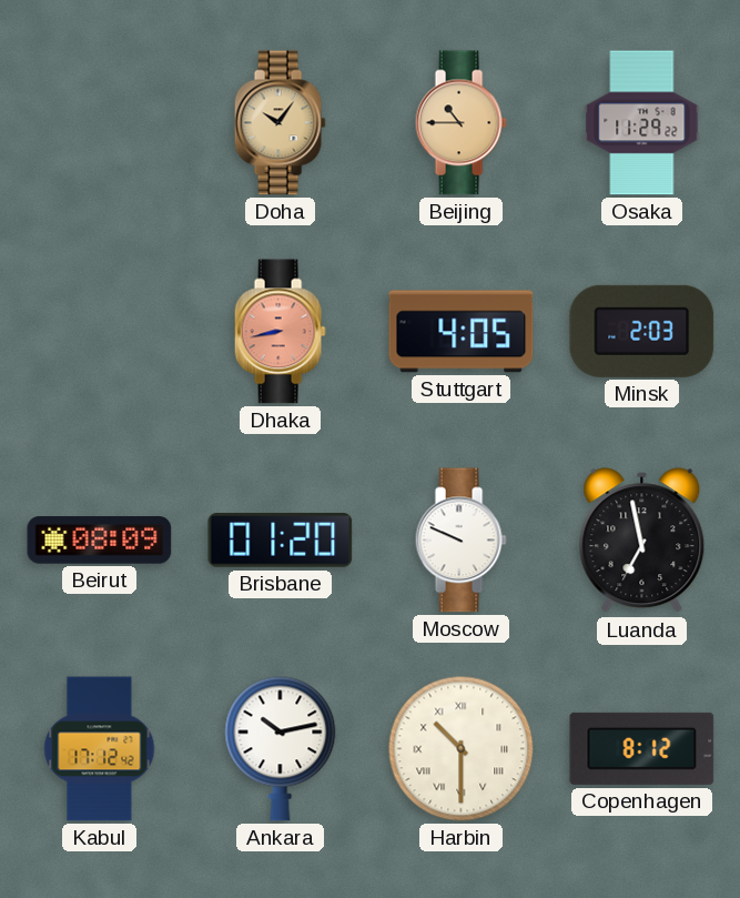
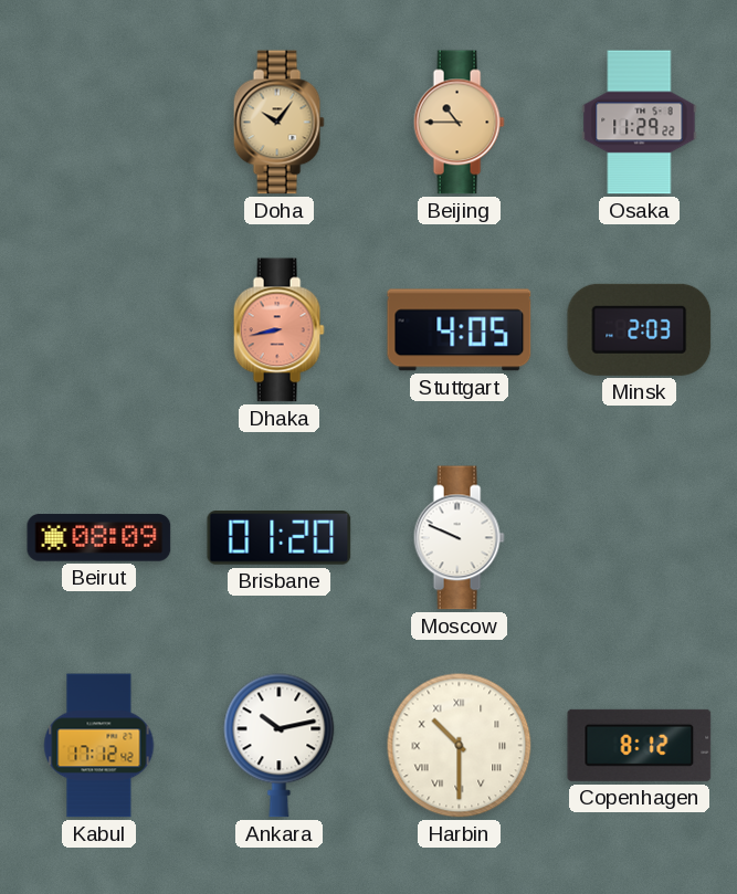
Luanda: 6:58 -> none
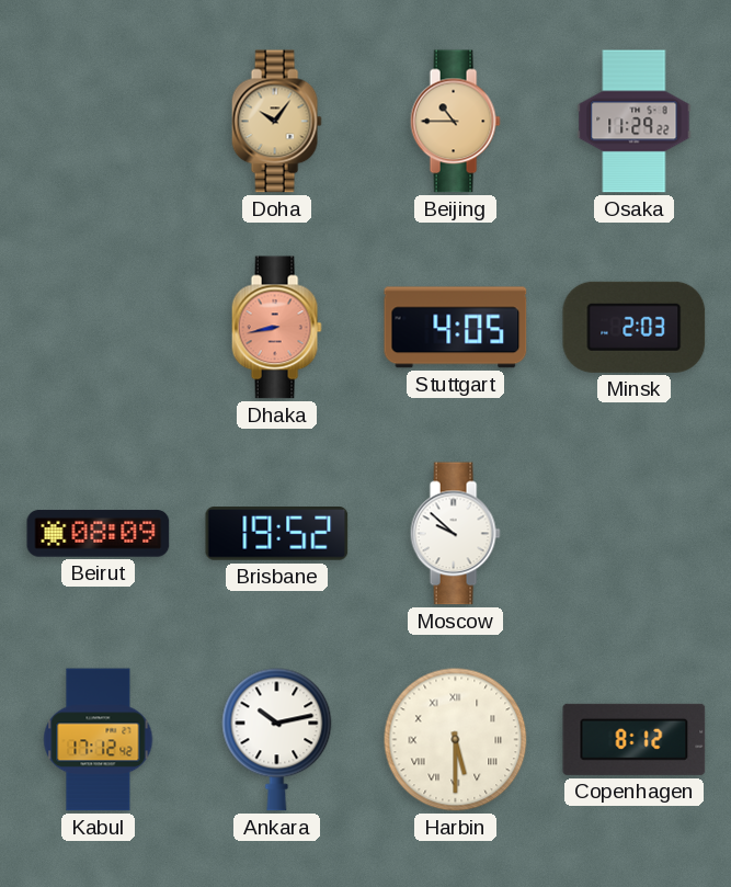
Brisbane: 01:20 -> 19:52
Moscow: 9:49 -> 9:52
Harbin: 10:30 -> 5:30
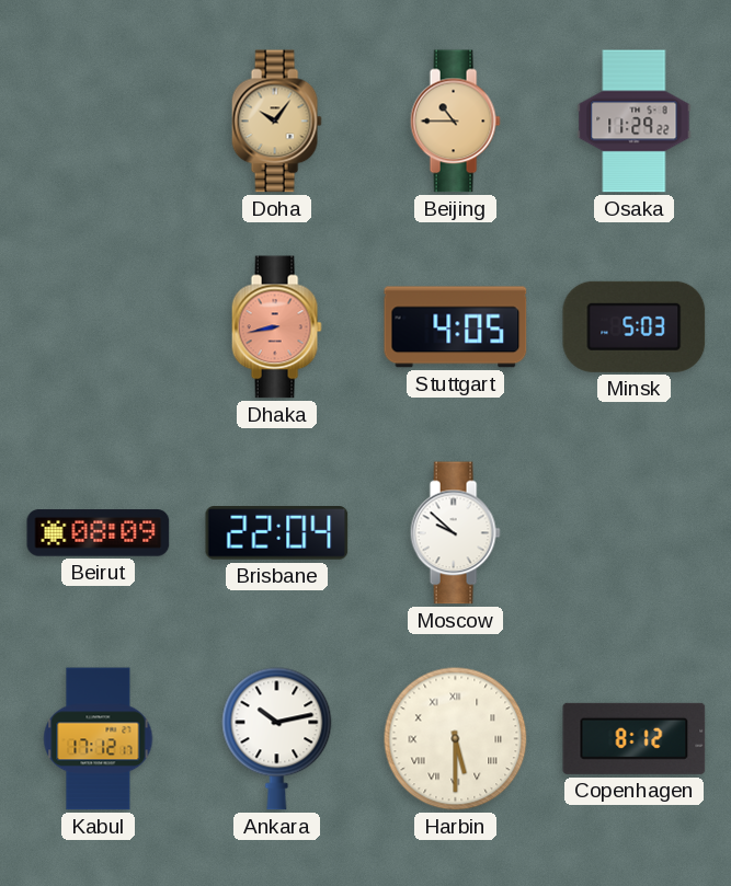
Minsk: 2:03 -> 5:03
Brisbane: 19:52 -> 22:04
Kabul: 17:12:42 -> 17:12:17
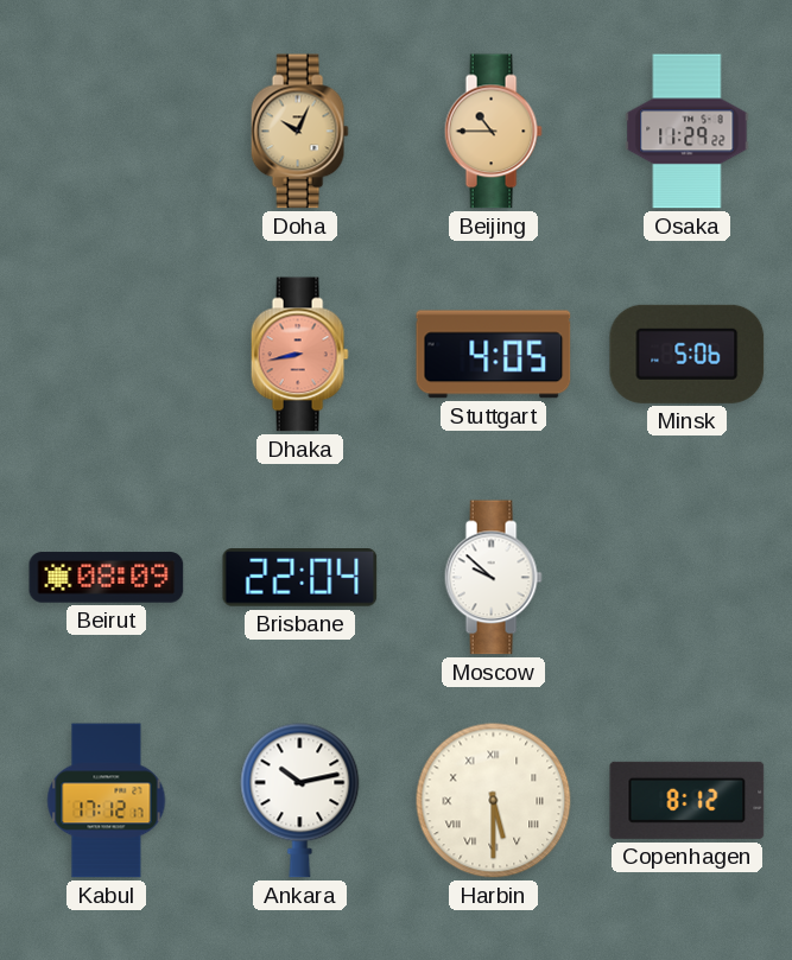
Doha: 10:06 -> 10:04
Minsk: 5:03 -> 5:06
